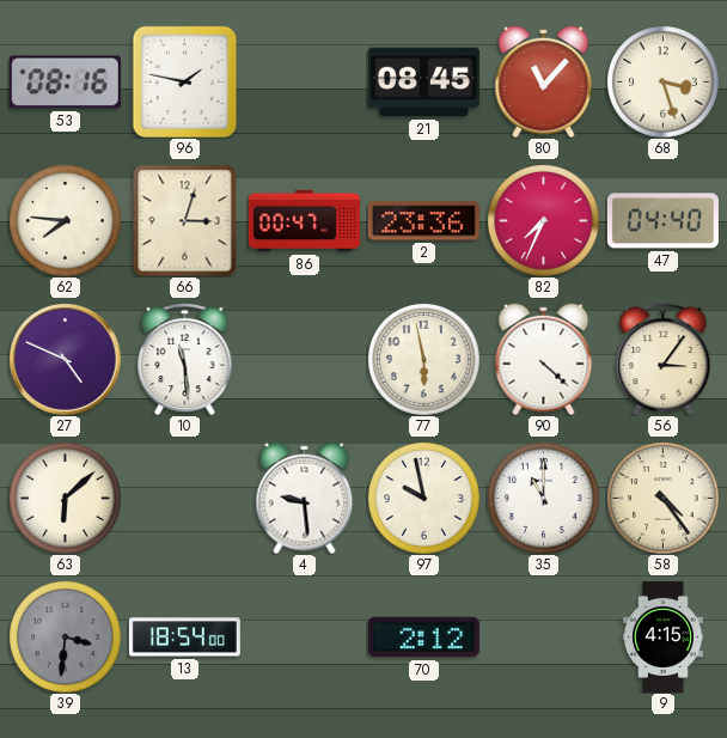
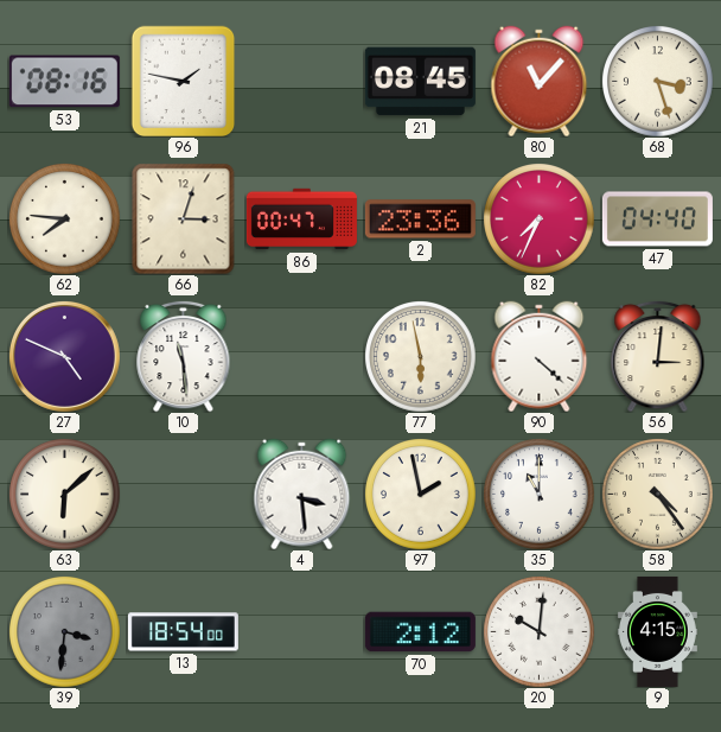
56: 3:06 -> 3:01
4: 9:29 -> 3:29
97: 9:58 -> 1:58
20: none -> 10:01
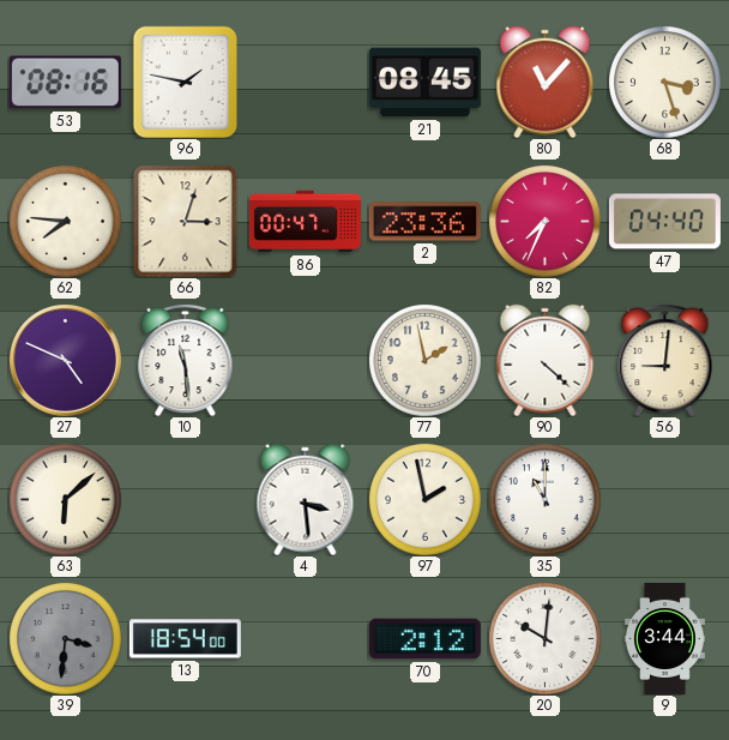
77: 5:58 -> 1:58
56: 3:01 -> 9:01
58: 4:24 -> none
9: 4:15 -> 3:44
